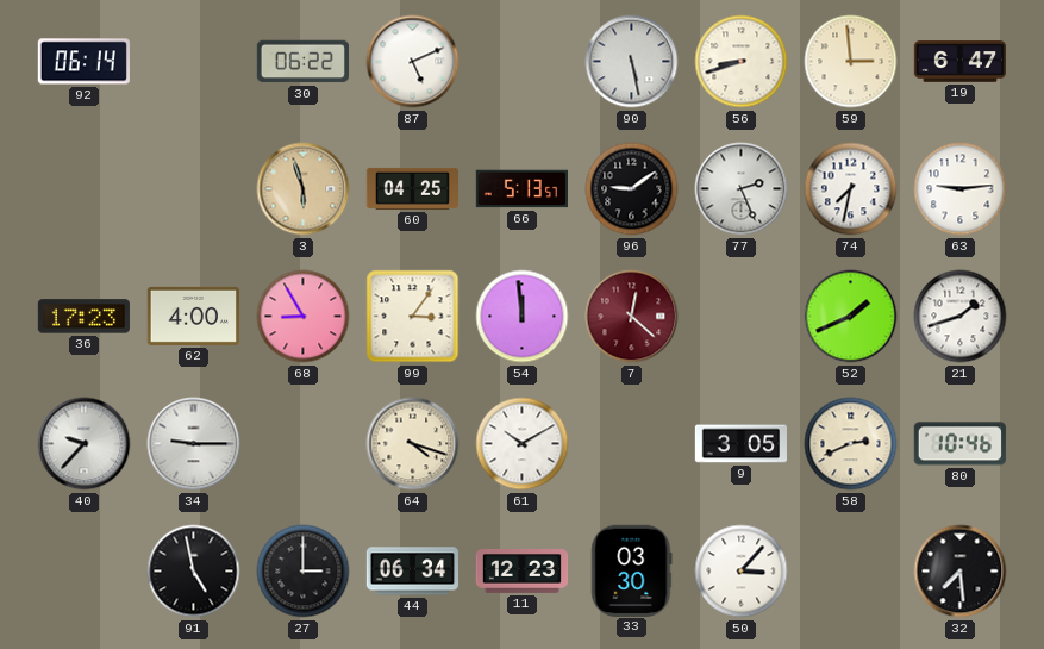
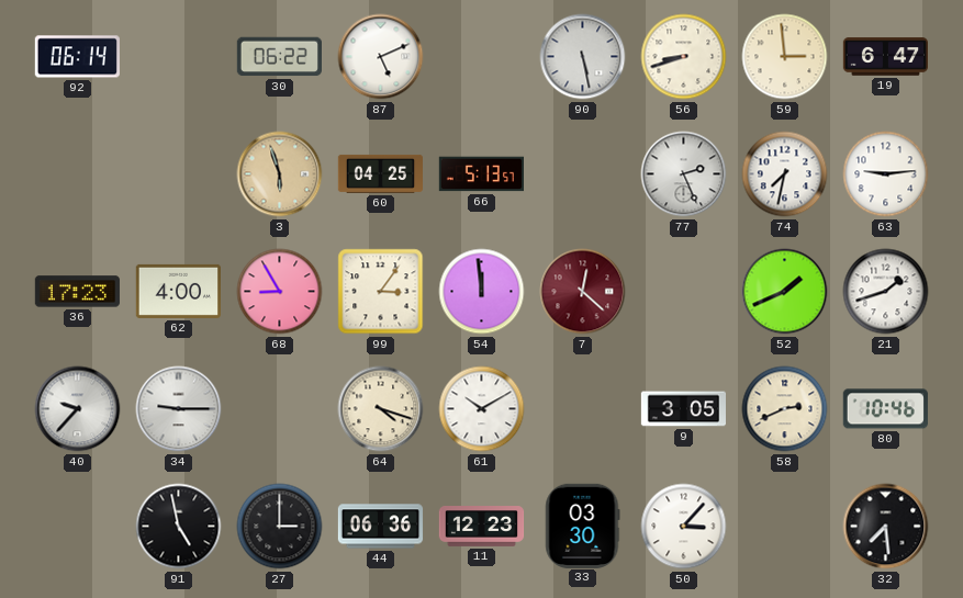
96: 9:09 -> none
44: 06:34 -> 06:36
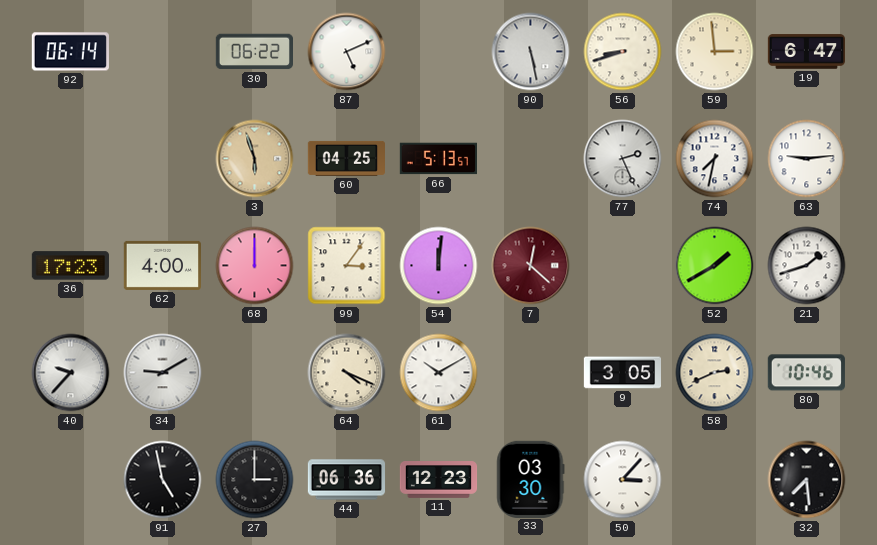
68: 8:55 -> 12:00
54: 11:59 -> 12:01
52: 1:41 -> 1:40
34: 9:15 -> 9:10
64: 4:18 -> 4:19
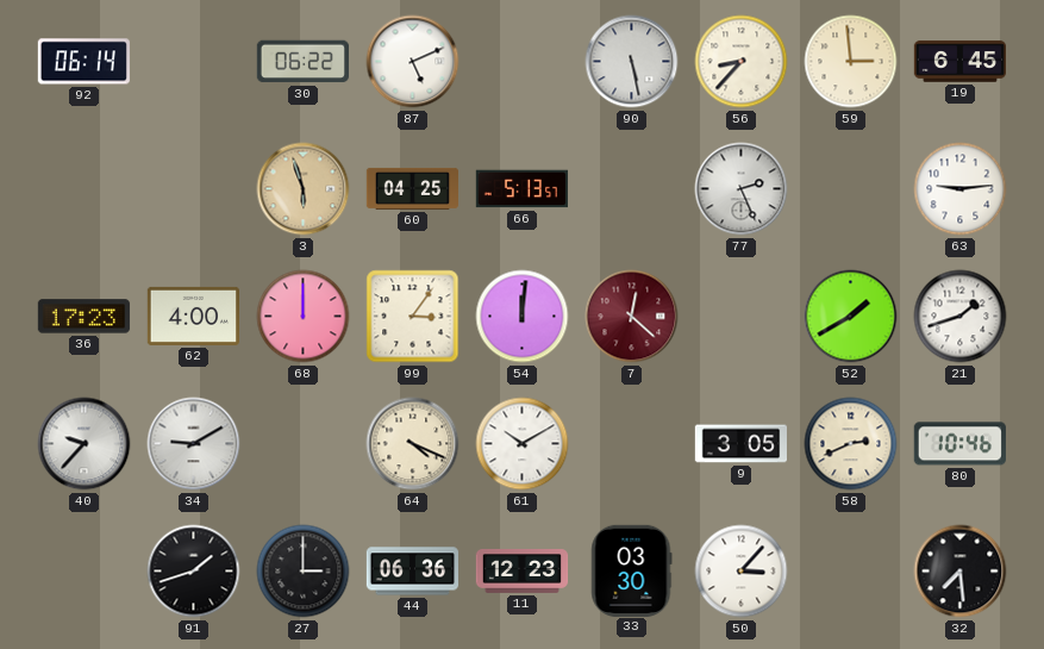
56: 8:42 -> 8:37
19: 6:47 -> 6:45
74: 7:32 -> none
91: 4:58 -> 1:42
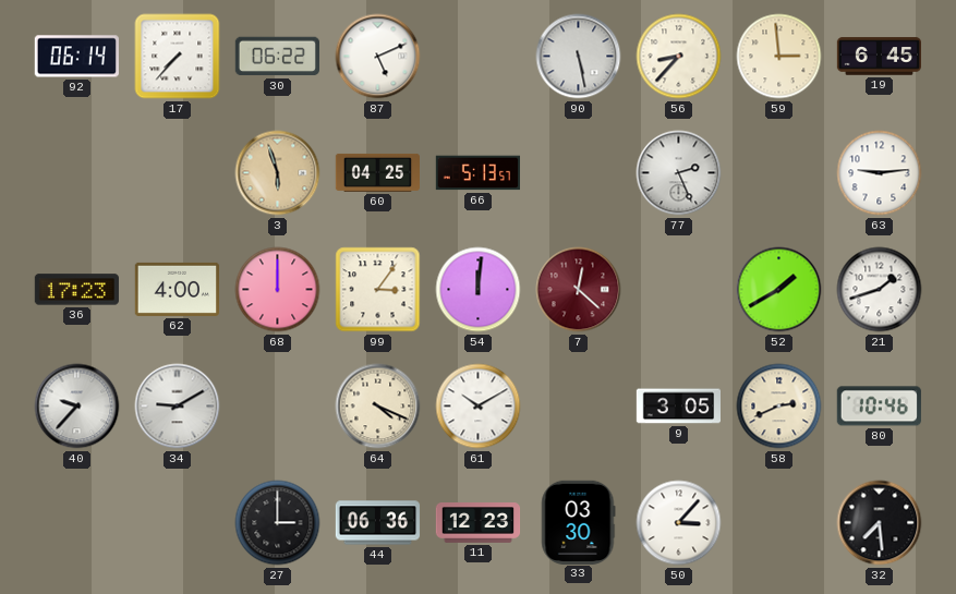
17: none -> 7:37
91: 1:42 -> none
